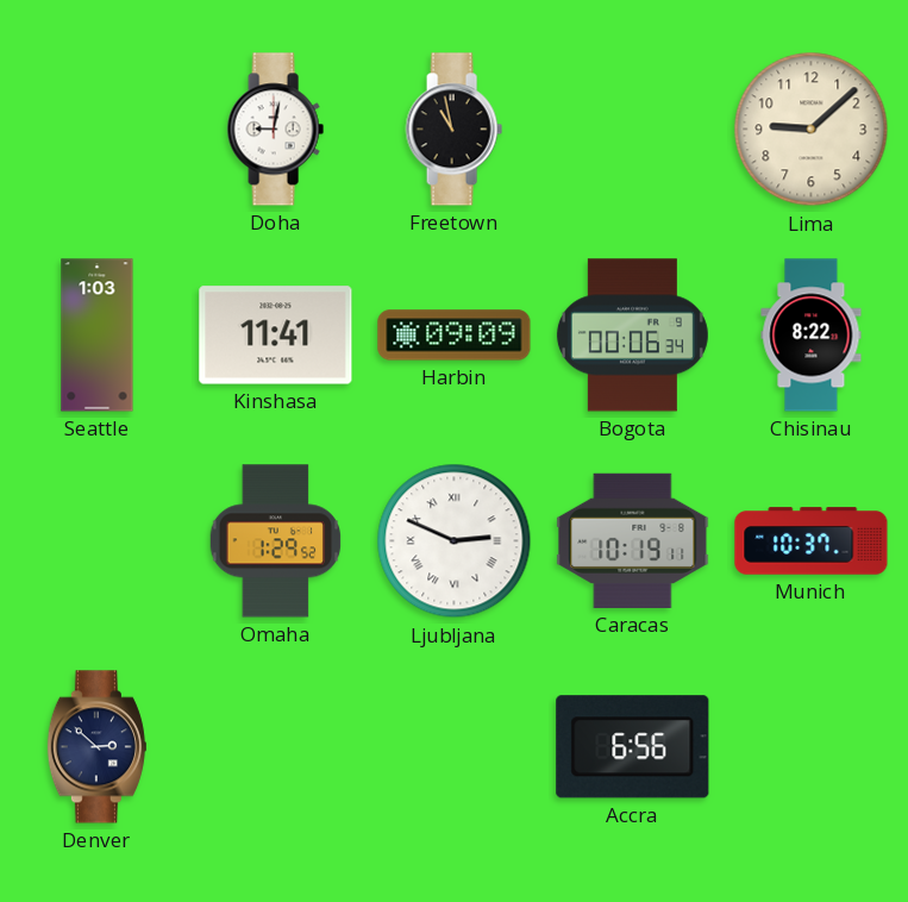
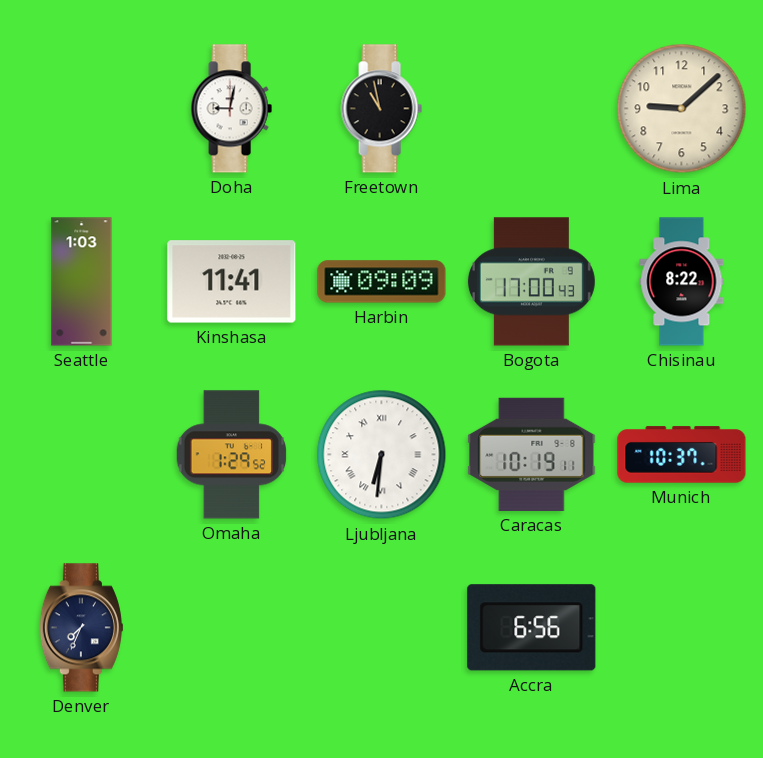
Bogota: 00:06 -> 17:00
Ljubljana: 2:49 -> 6:31
Denver: 2:52 -> 7:34
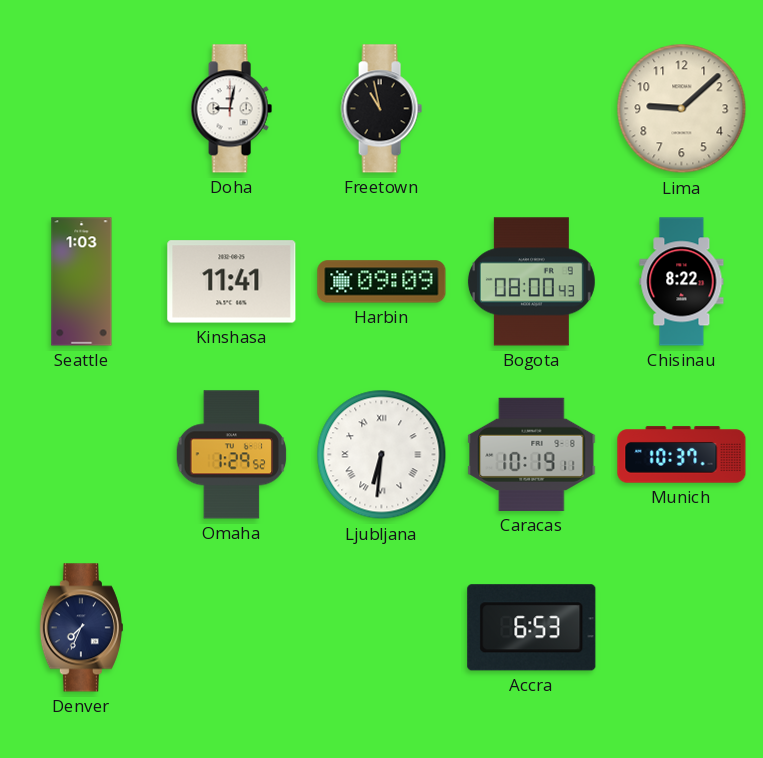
Bogota: 17:00 -> 08:00
Accra: 6:56 -> 6:53
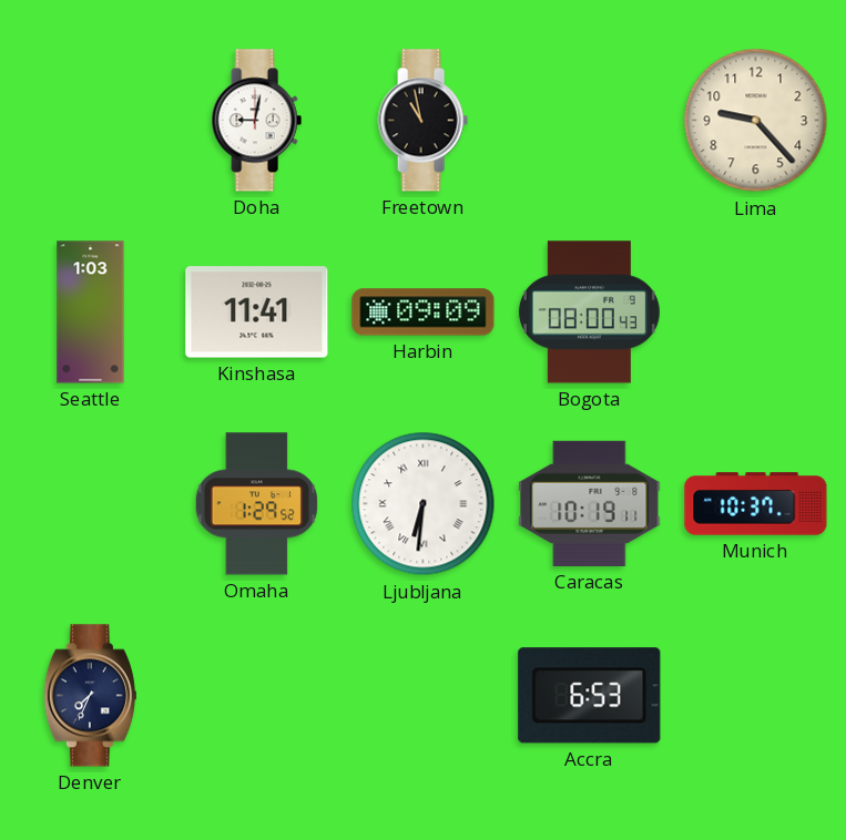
Lima: 9:08 -> 9:23
Chisinau: 8:22 -> none
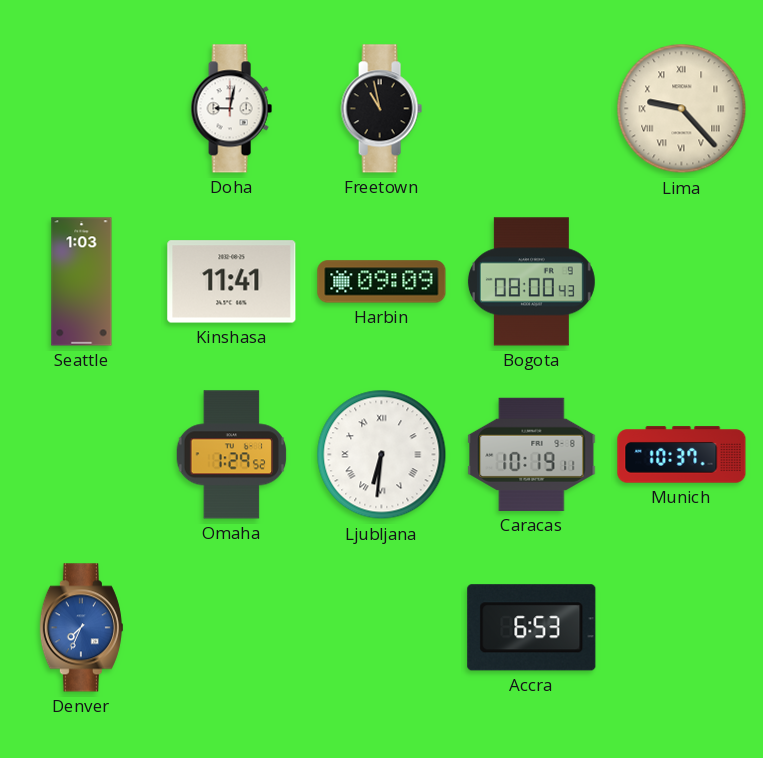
Lima numerals: Arabic -> Roman
Denver dial: navy -> blue
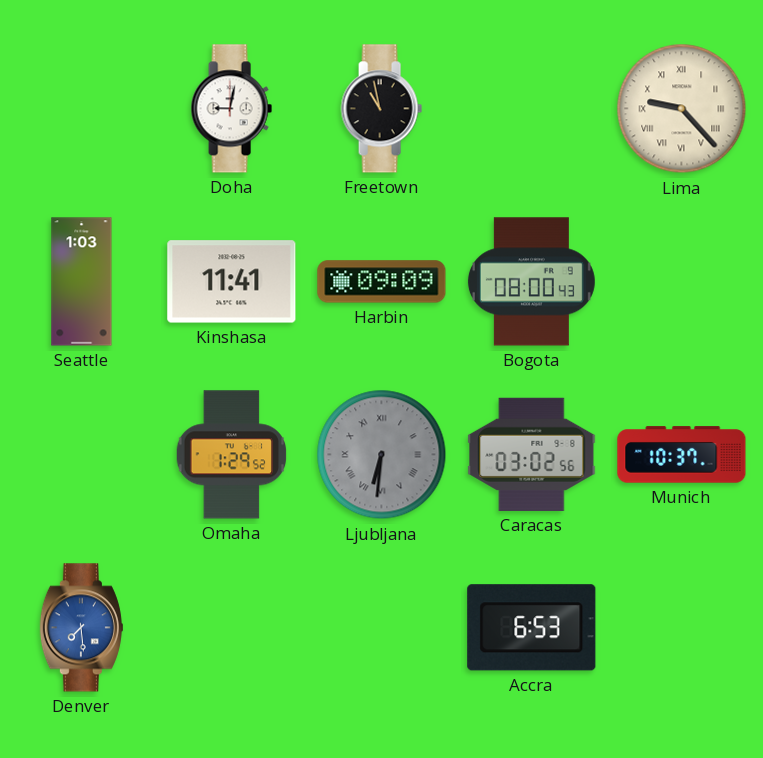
Ljubljana dial: white -> grey
Caracas: 10:19 -> 03:02
Denver: 7:34 -> 7:29
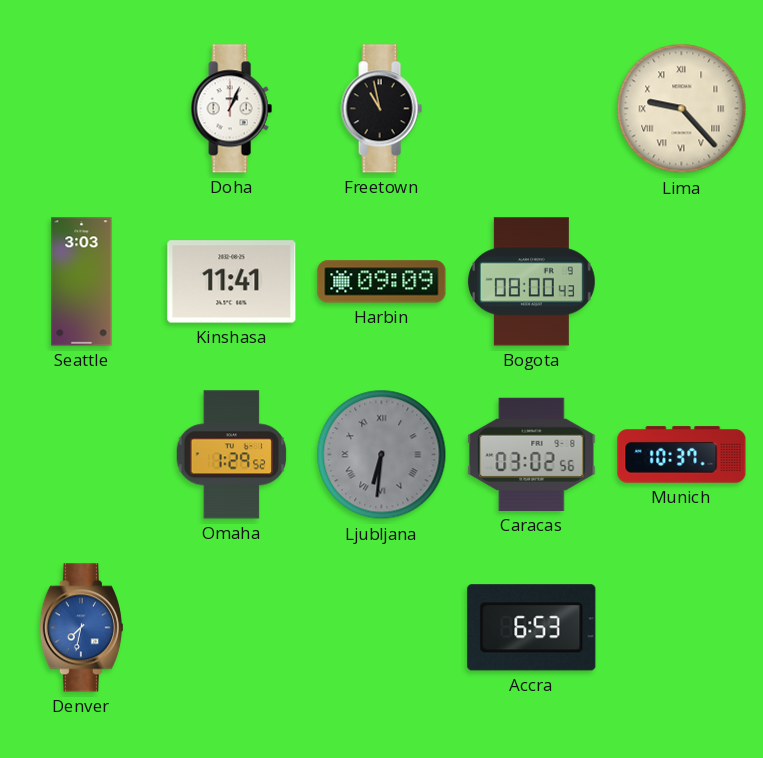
Doha: 9:02 -> 1:04
Seattle: 1:03 -> 3:03
Denver: 7:29 -> 7:32
